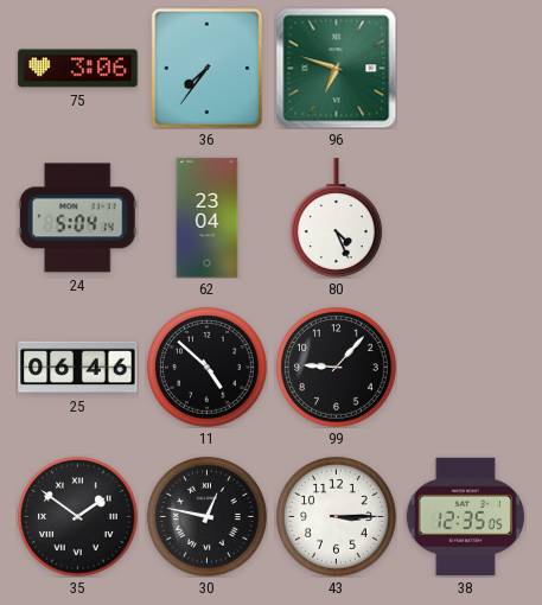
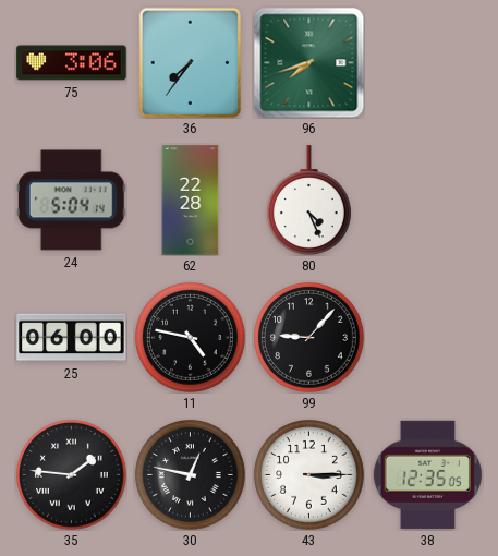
96: 6:48 -> 7:42
62: 23:04 -> 22:28
25: 06:46 -> 06:00
11: 4:52 -> 4:47
35: 1:51 -> 1:46
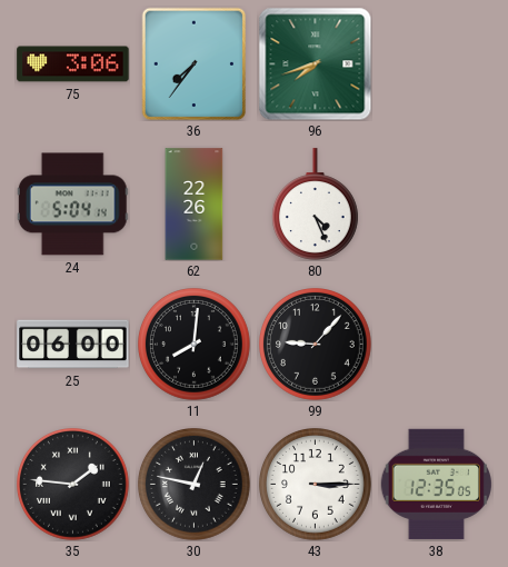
62: 22:28 -> 22:26
11: 4:47 -> 8:01
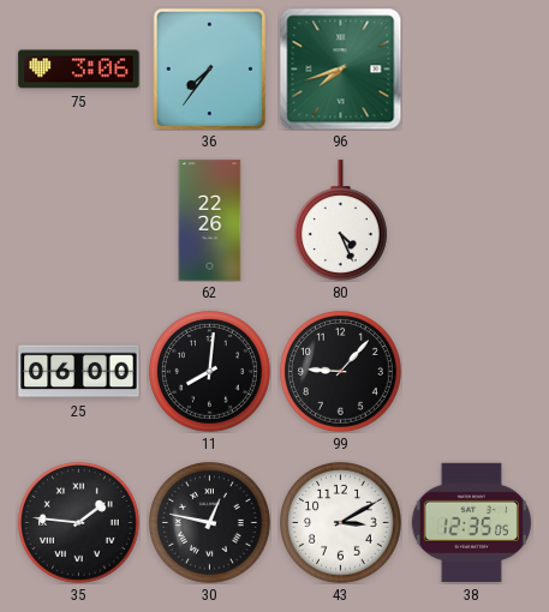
24: 5:04 -> none
43: 3:15 -> 3:10
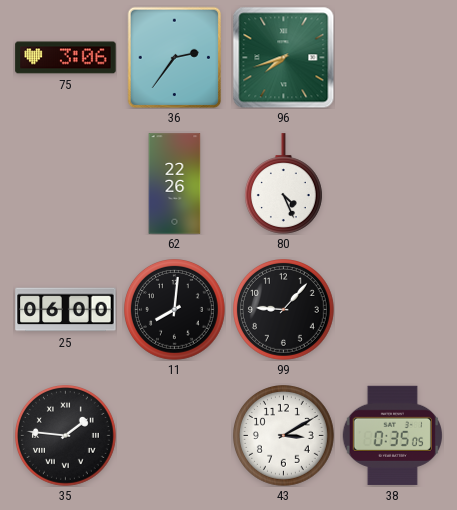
36: 7:36 -> 2:36
30: 12:47 -> none
38: 12:35 -> 0:35
